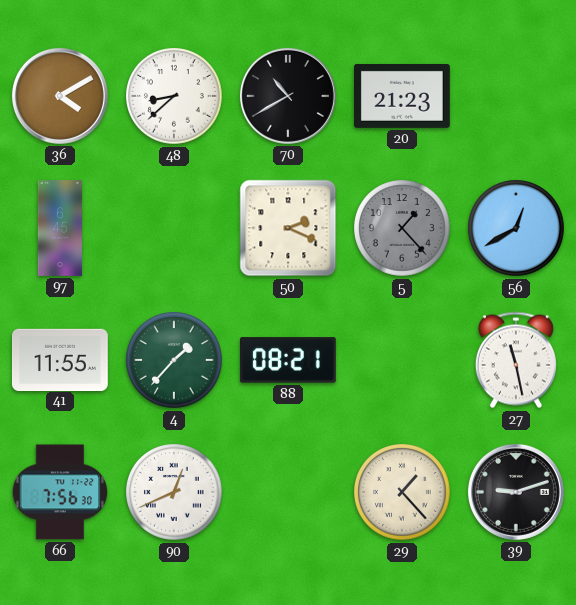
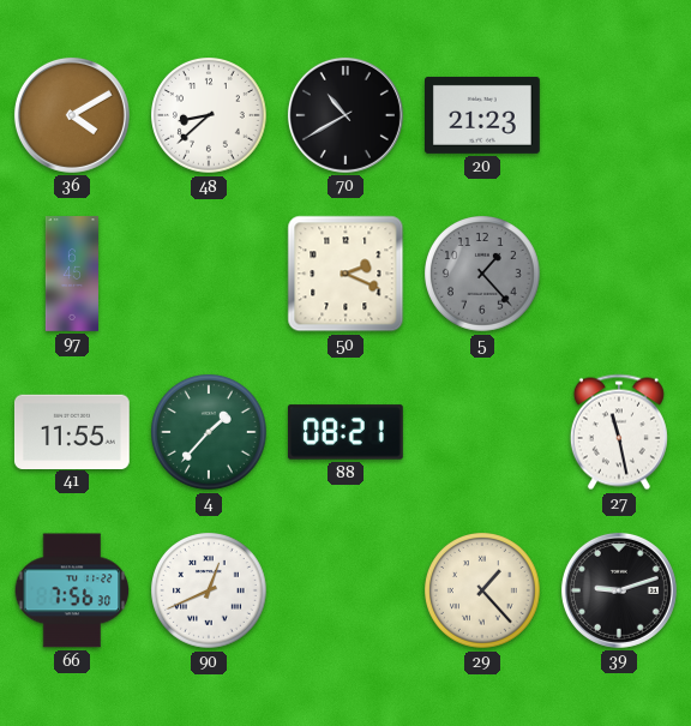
56: 12:40 -> none
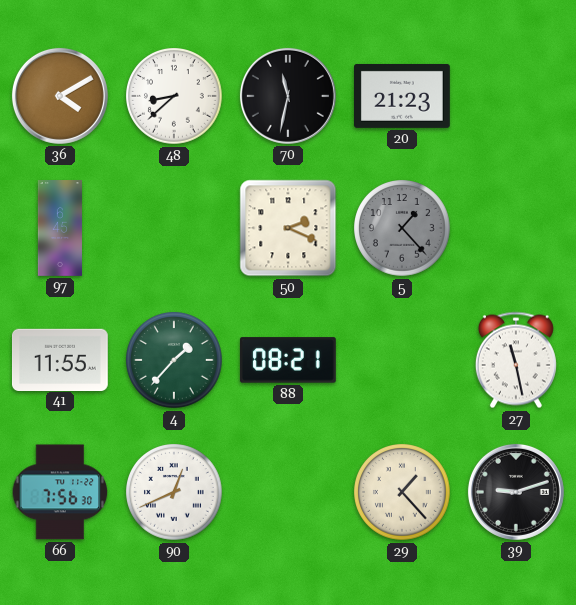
70: 10:40 -> 11:32
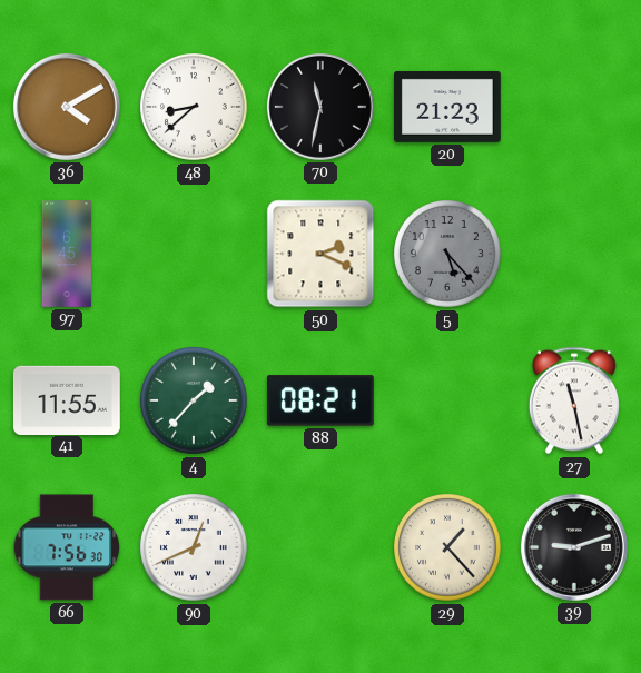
5: 1:23 -> 5:23
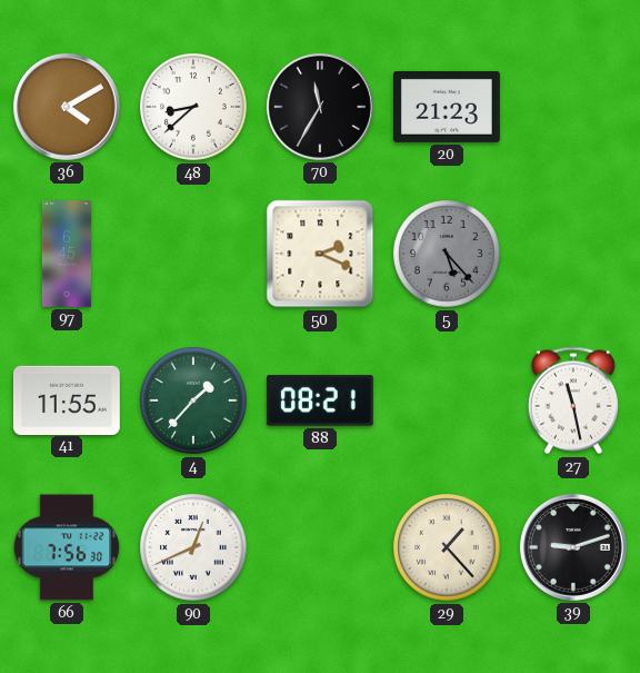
70: 11:32 -> 11:35
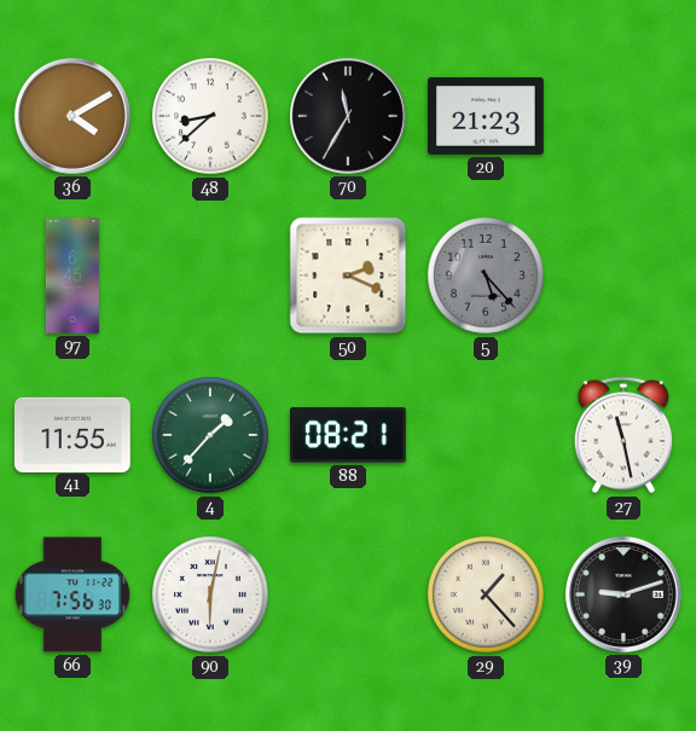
90: 12:41 -> 6:02
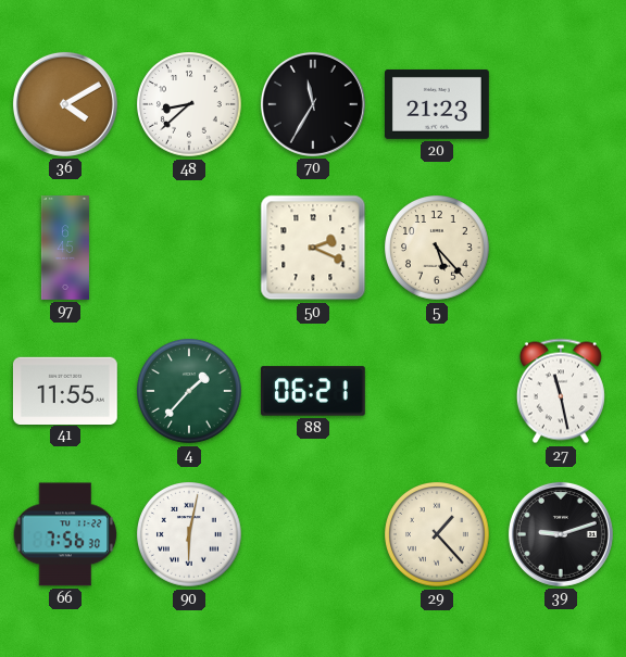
5 dial: grey -> cream
88: 08:21 -> 06:21
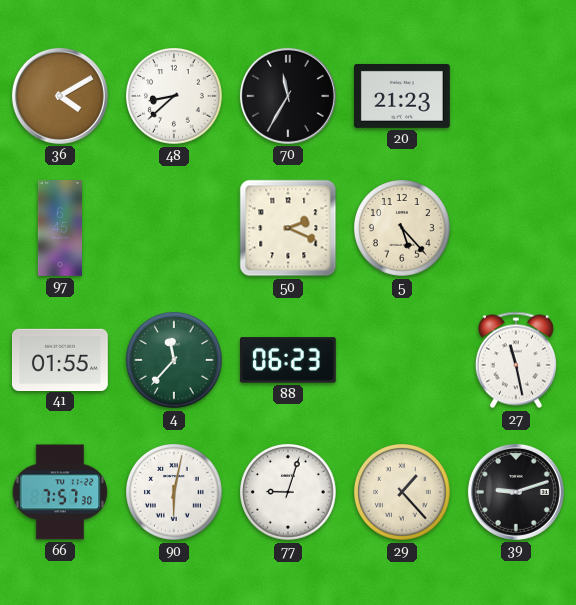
41: 11:55 -> 01:55
4: 1:37 -> 11:37
88: 06:21 -> 06:23
66: 7:56 -> 7:57
77: none -> 9:03
